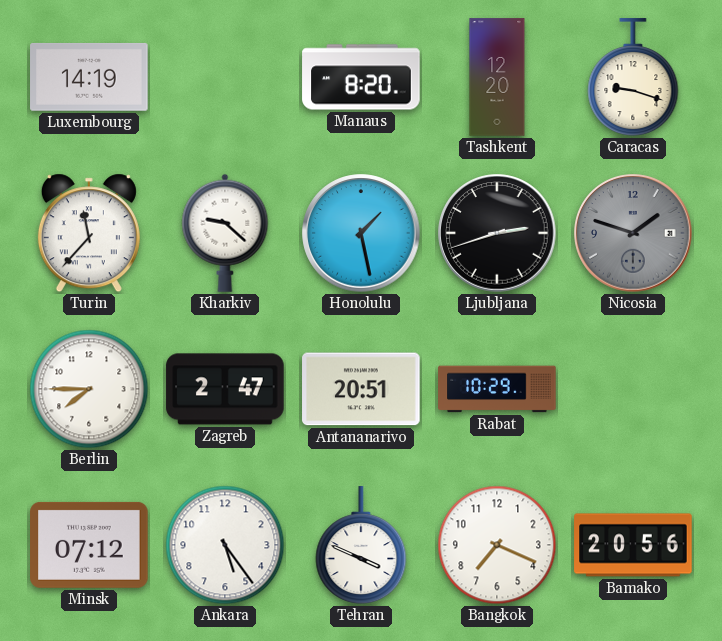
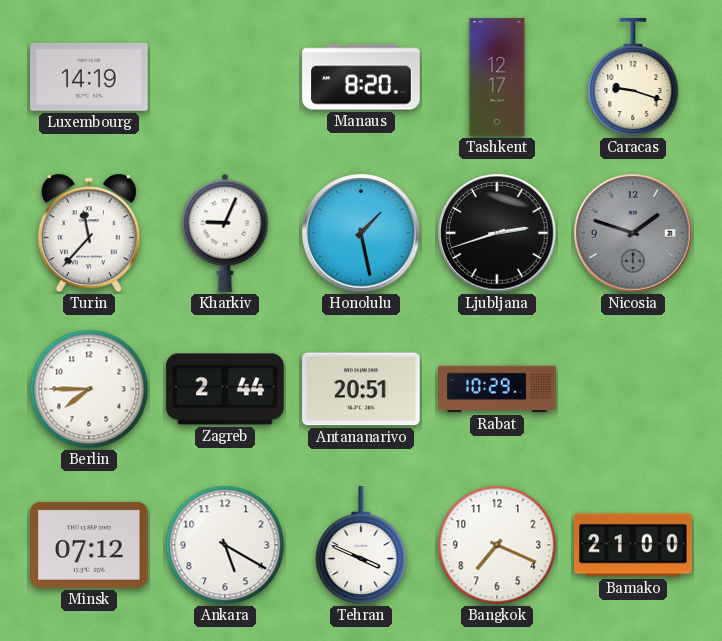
Tashkent: 12:20 -> 12:17
Kharkiv: 9:22 -> 9:04
Zagreb: 2:47 -> 2:44
Ankara: 5:24 -> 5:20
Bamako: 20:56 -> 21:00
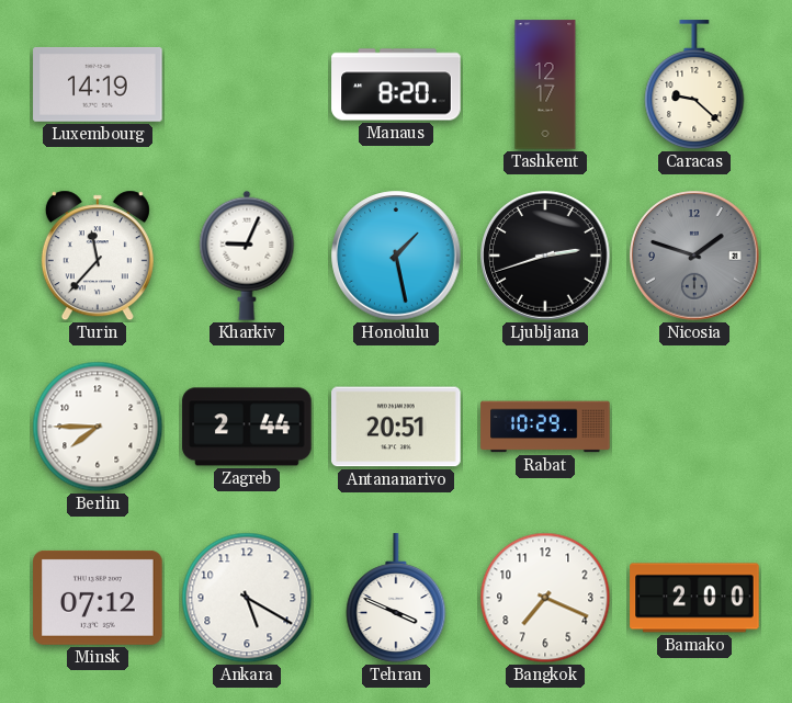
Caracas: 9:18 -> 9:22
Bamako: 21:00 -> 2:00
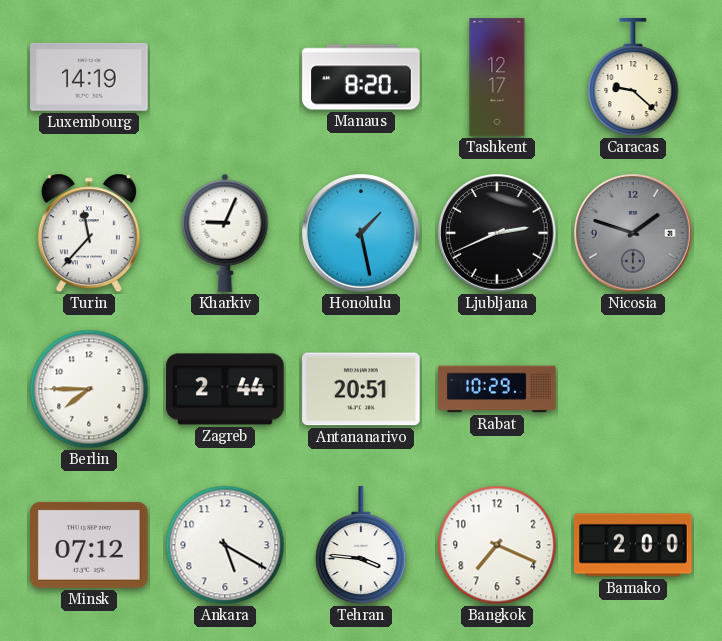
Ljubljana: 2:42 -> 2:41
Tehran: 3:49 -> 3:46
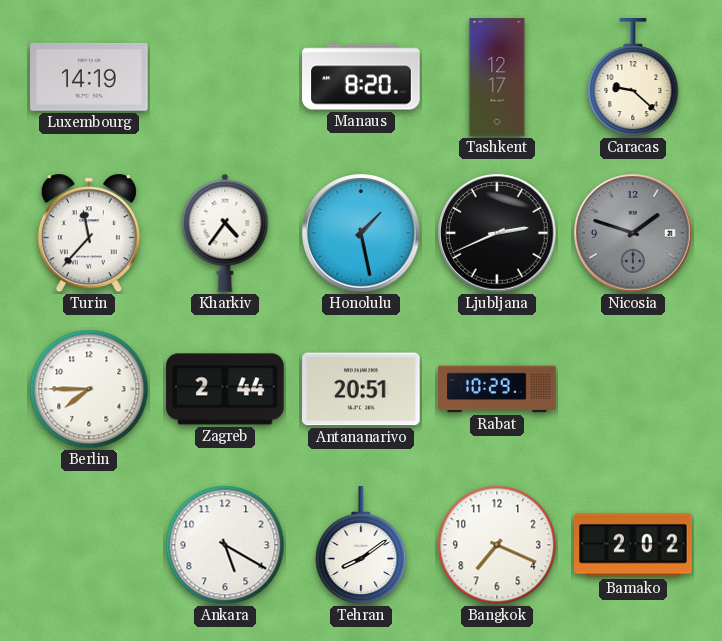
Kharkiv: 9:04 -> 4:36
Minsk: 07:12 -> none
Tehran: 3:46 -> 8:09
Bamako: 2:00 -> 2:02
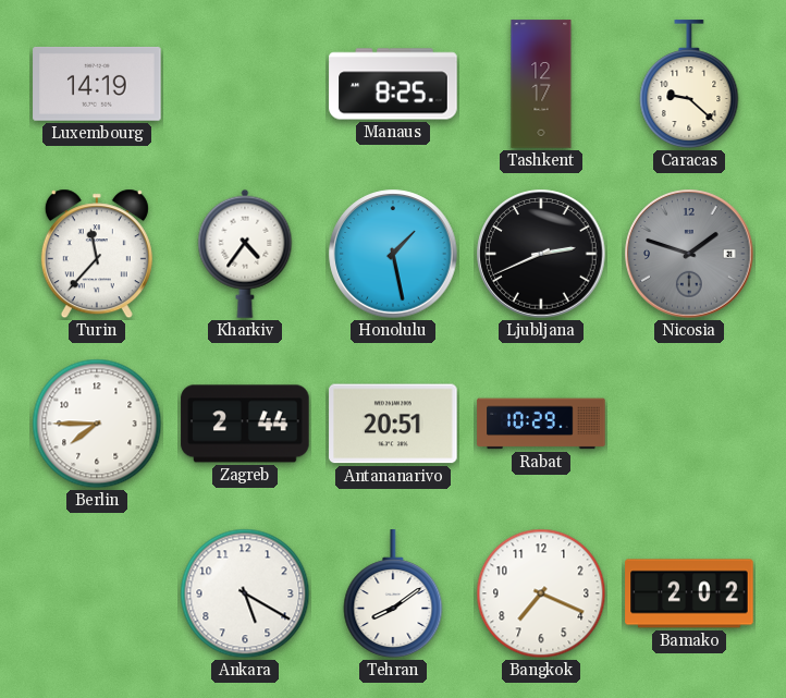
Manaus: 8:20 -> 8:25
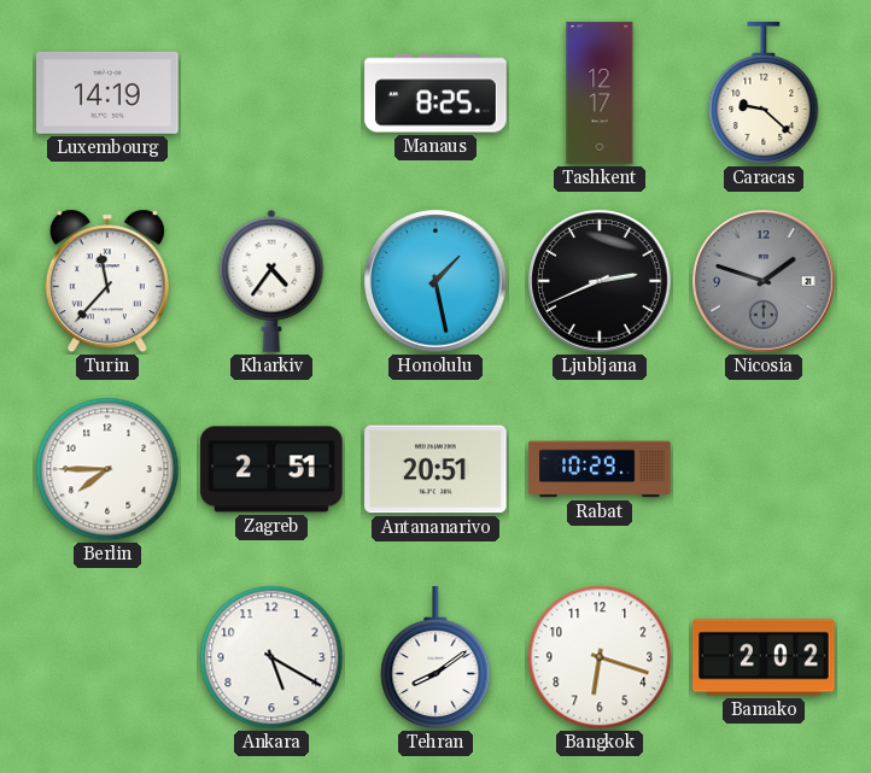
Zagreb: 2:44 -> 2:51
Bangkok: 7:19 -> 6:18
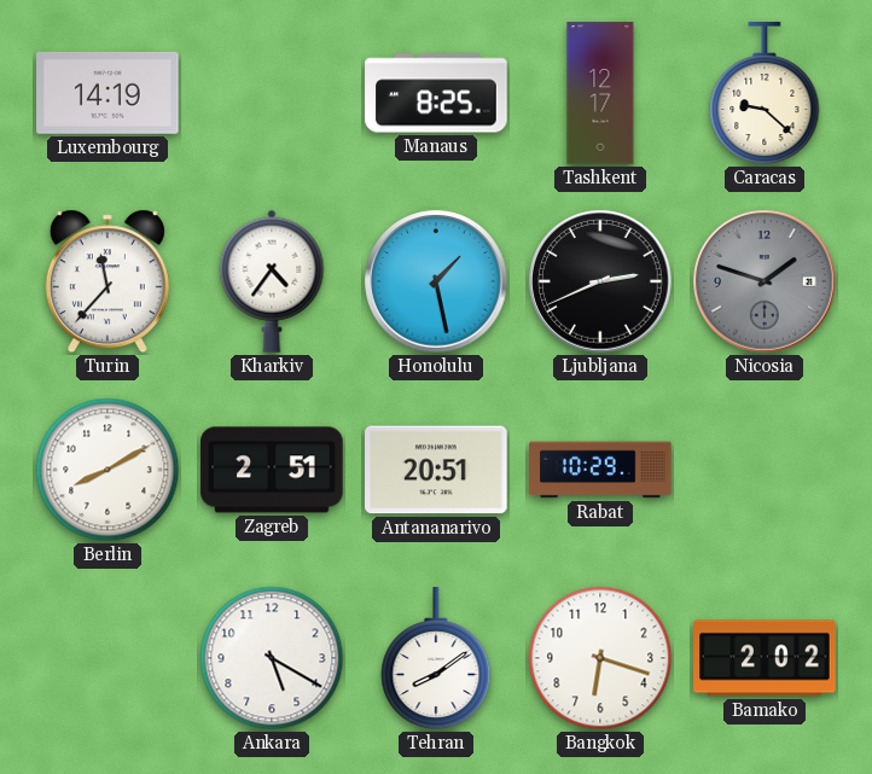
Berlin: 7:45 -> 8:10
